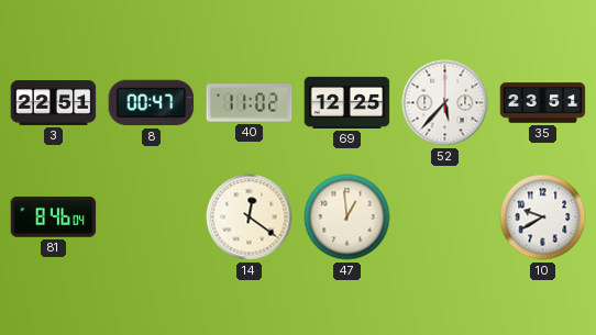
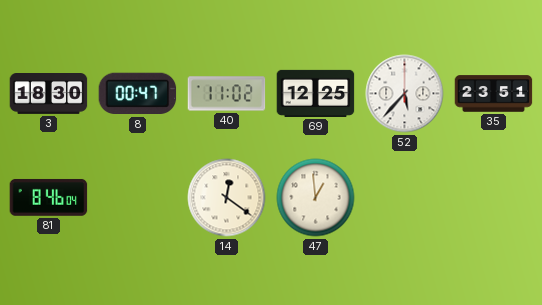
3: 22:51 -> 18:30
10: 9:40 -> none
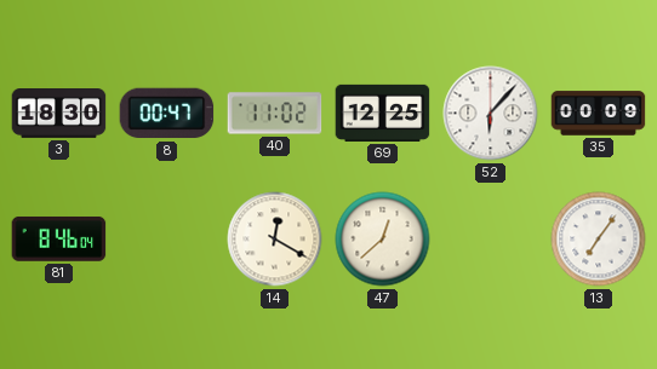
52: 5:37 -> 6:07
35: 23:51 -> 00:09
14: 12:21 -> 12:20
47: 12:59 -> 12:38
13: none -> 7:06
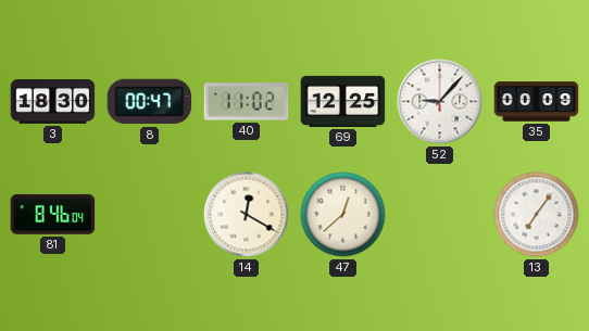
52: 6:07 -> 9:07
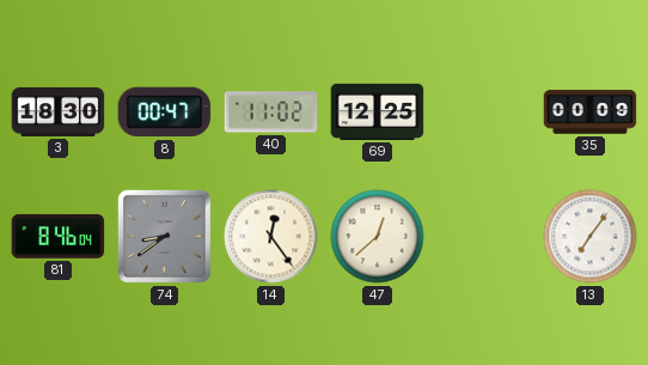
52: 9:07 -> none
74: none -> 8:39
14: 12:20 -> 12:24
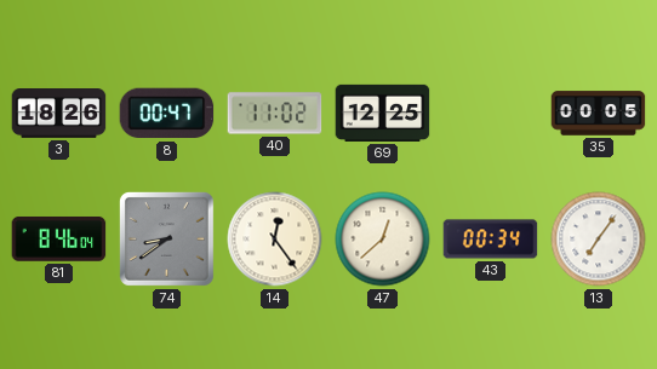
3: 18:30 -> 18:26
35: 00:09 -> 00:05
43: none -> 00:34
